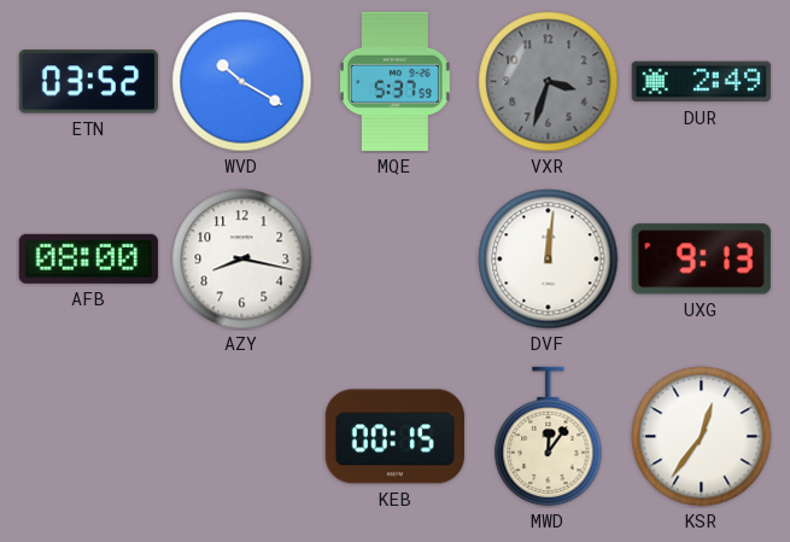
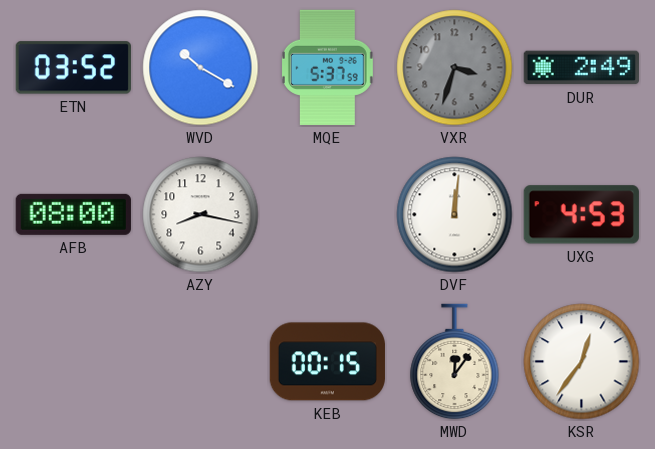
UXG: 9:13 -> 4:53
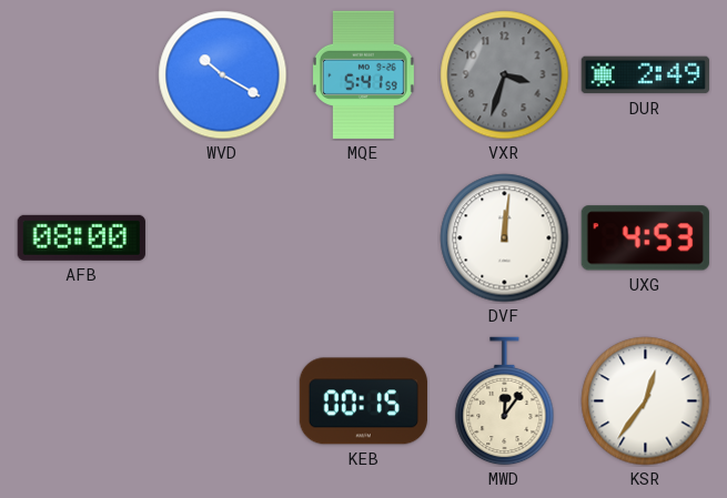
ETN: 03:52 -> none
MQE: 5:37 -> 5:41
AZY: 8:17 -> none
